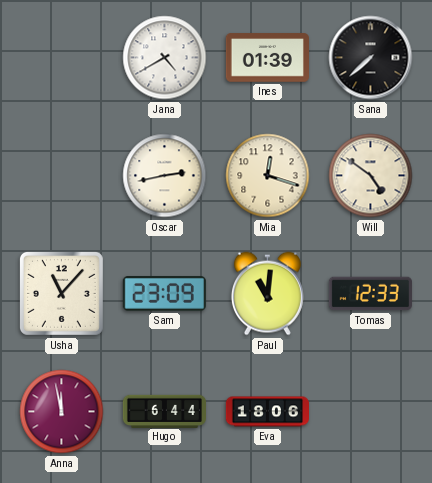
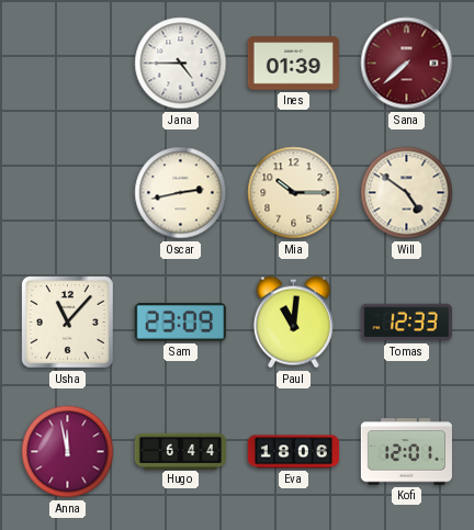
Jana: 4:40 -> 4:45
Sana dial: black -> burgundy
Mia: 12:18 -> 10:15
Kofi: none -> 12:01
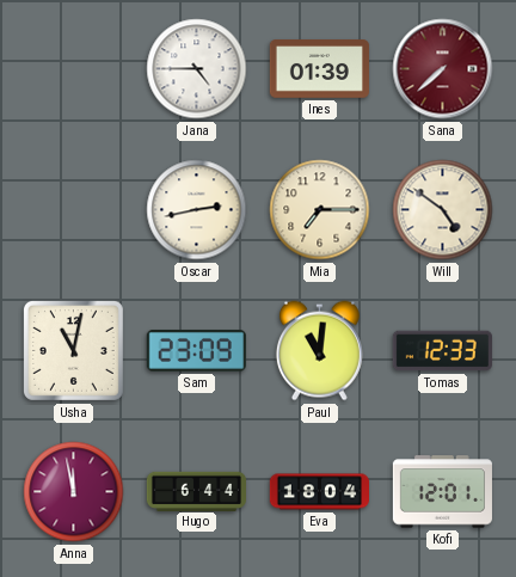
Mia: 10:15 -> 7:15
Usha: 11:07 -> 11:02
Eva: 18:06 -> 18:04
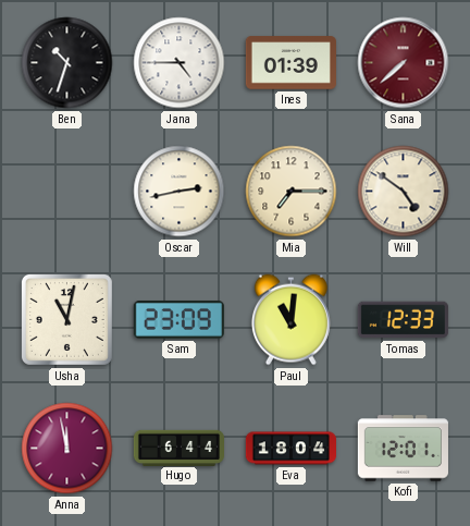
Ben: none -> 10:33
